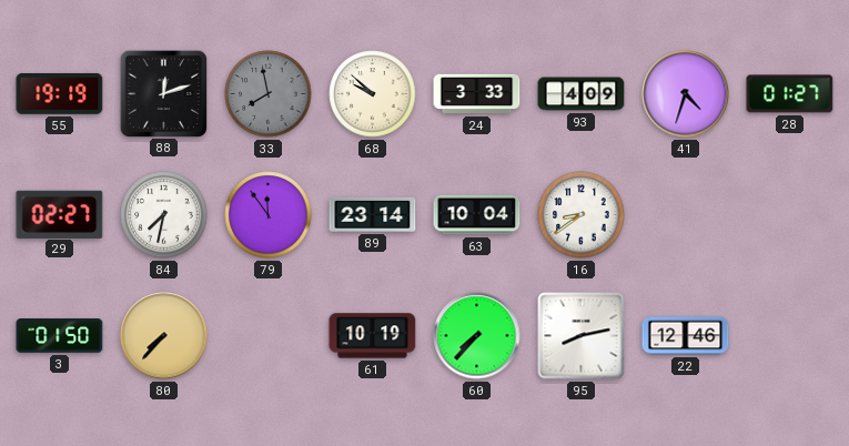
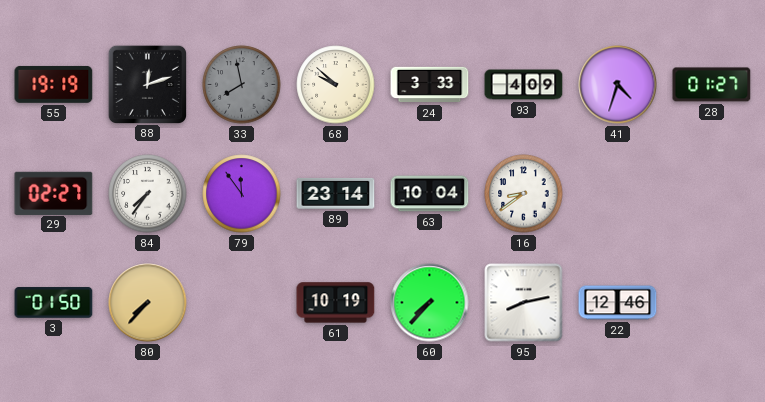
84: 7:32 -> 7:36
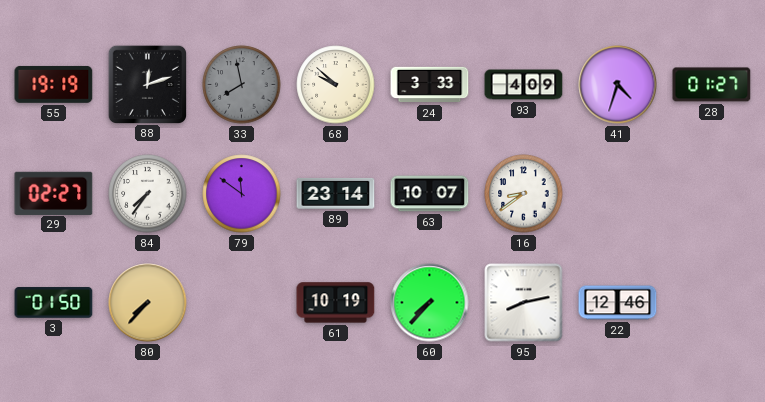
79: 11:54 -> 11:51
63: 10:04 -> 10:07
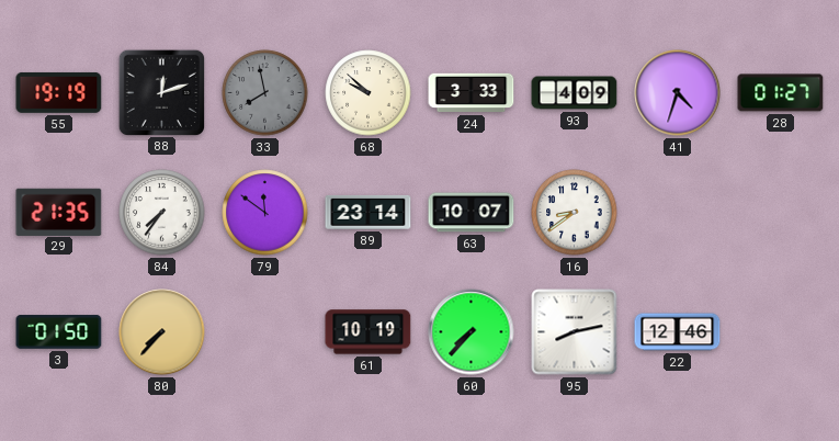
29: 02:27 -> 21:35
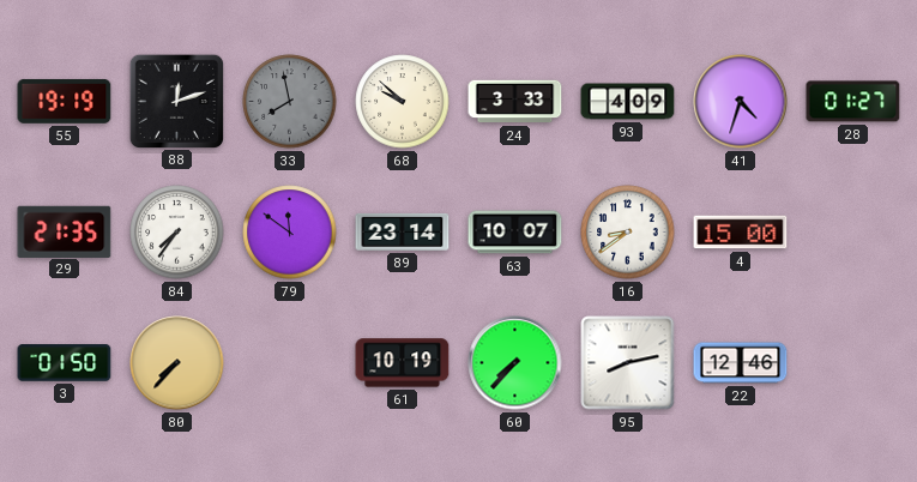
4: none -> 15:00
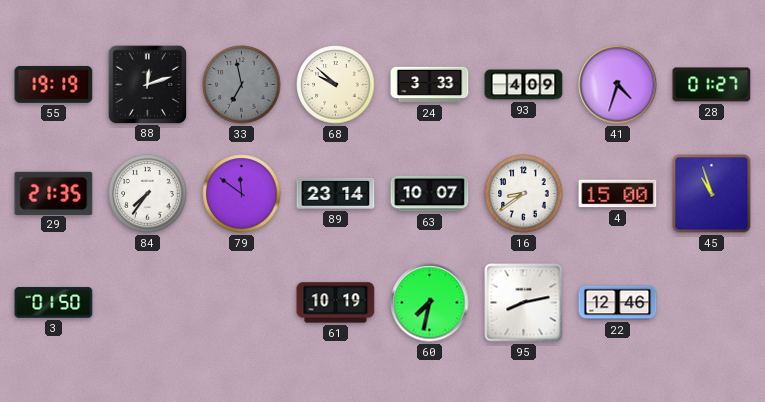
33: 7:58 -> 6:58
45: none -> 10:57
80: 7:37 -> none
60: 7:37 -> 7:32
